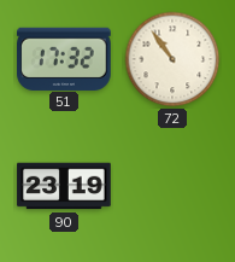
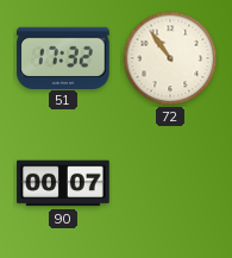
90: 23:19 -> 00:07
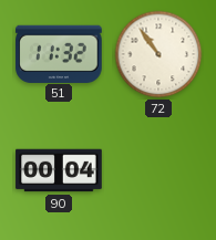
51: 17:32 -> 11:32
90: 00:07 -> 00:04
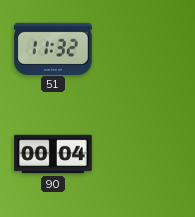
72: 10:54 -> none
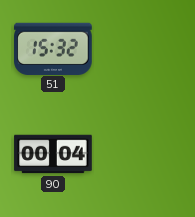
51: 11:32 -> 15:32
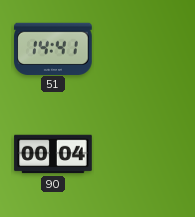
51: 15:32 -> 14:41
